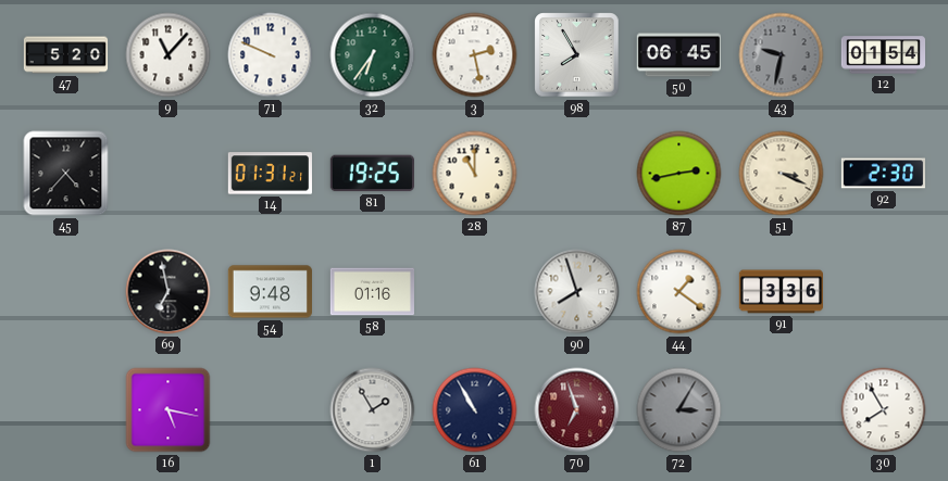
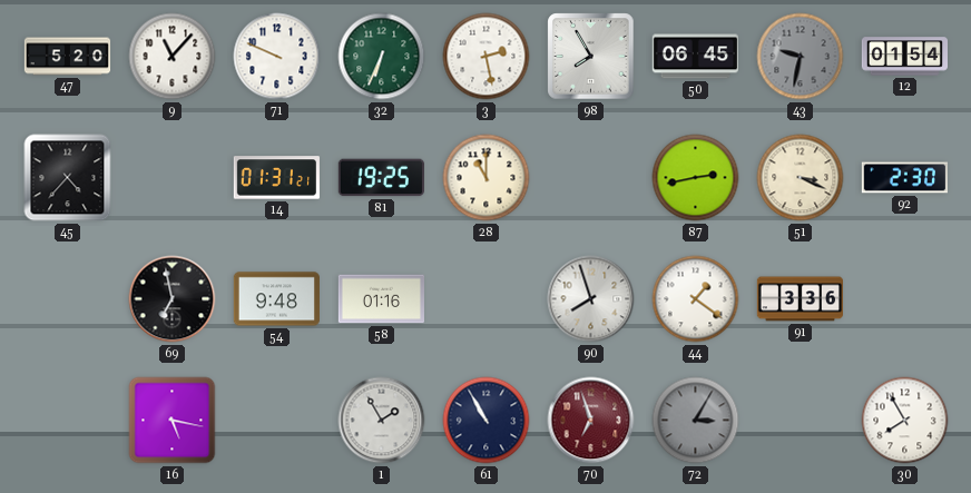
32: 6:36 -> 6:34
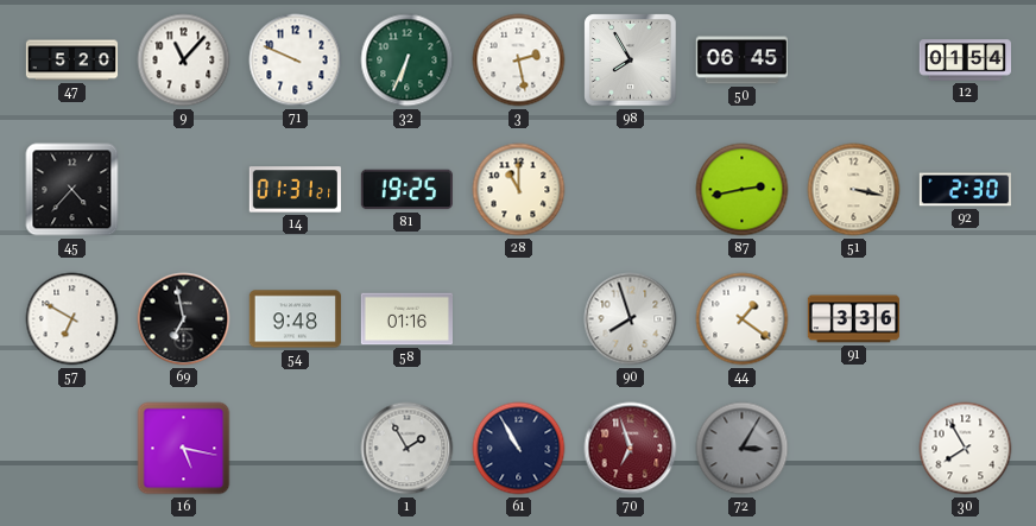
43: 9:32 -> none
51: 3:19 -> 3:17
57: none -> 6:50
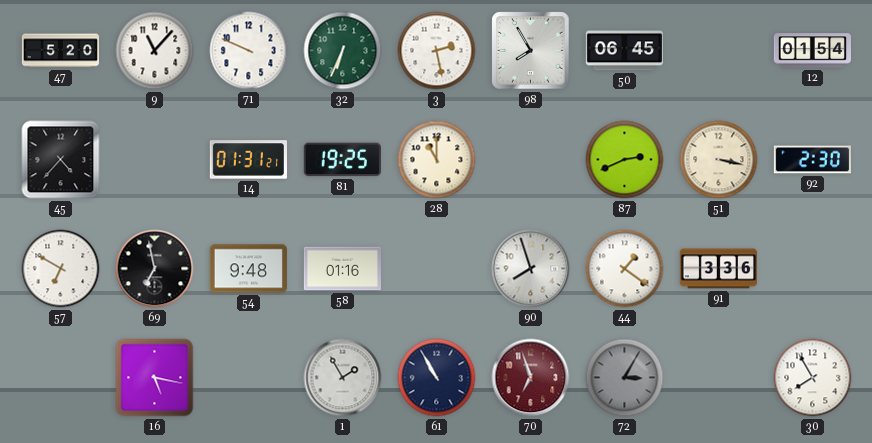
87: 2:43 -> 2:41
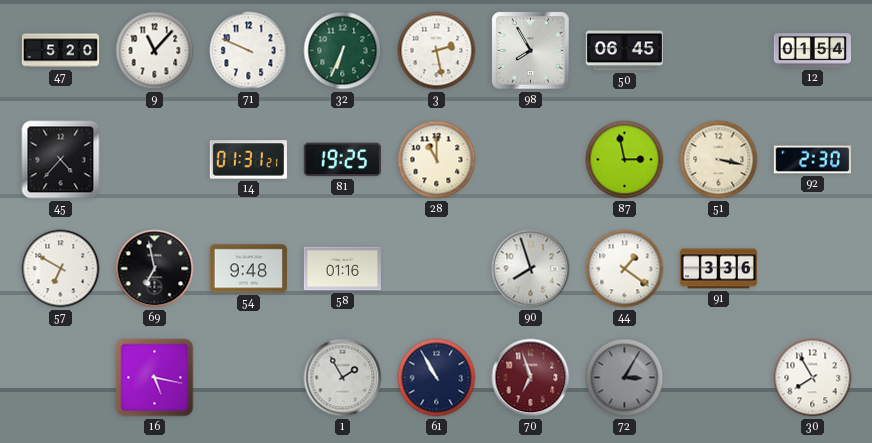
87: 2:41 -> 2:58
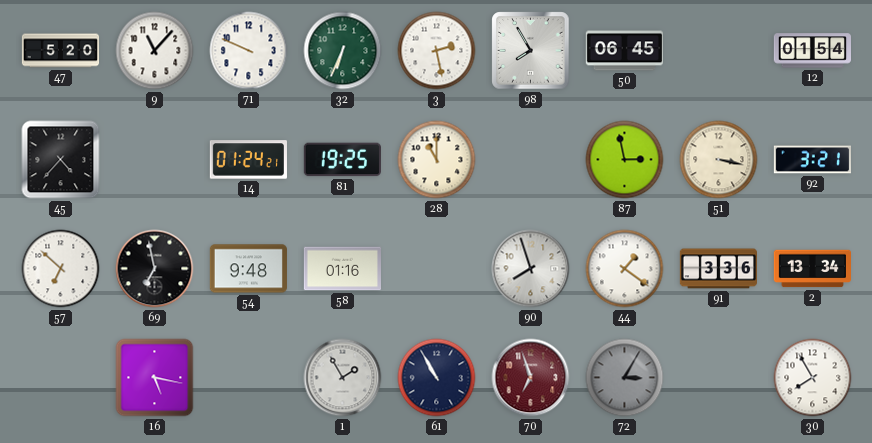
14: 01:31 -> 01:24
92: 2:30 -> 3:21
57: 6:50 -> 6:52
2: none -> 13:34
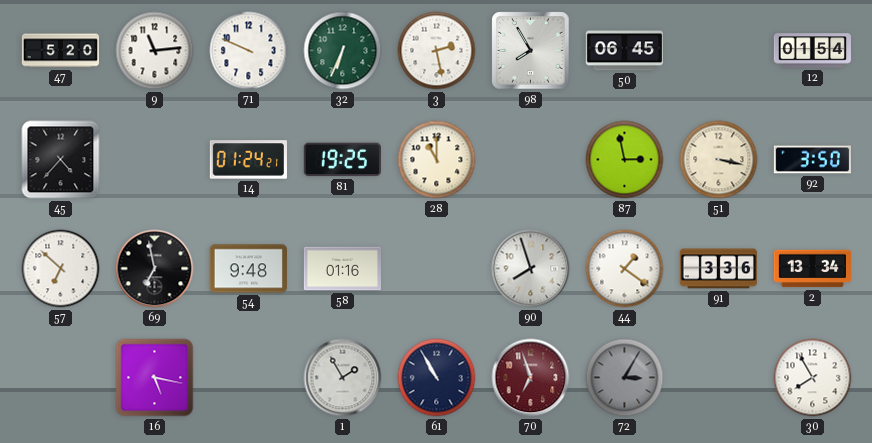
9: 11:07 -> 11:14
92: 3:21 -> 3:50
